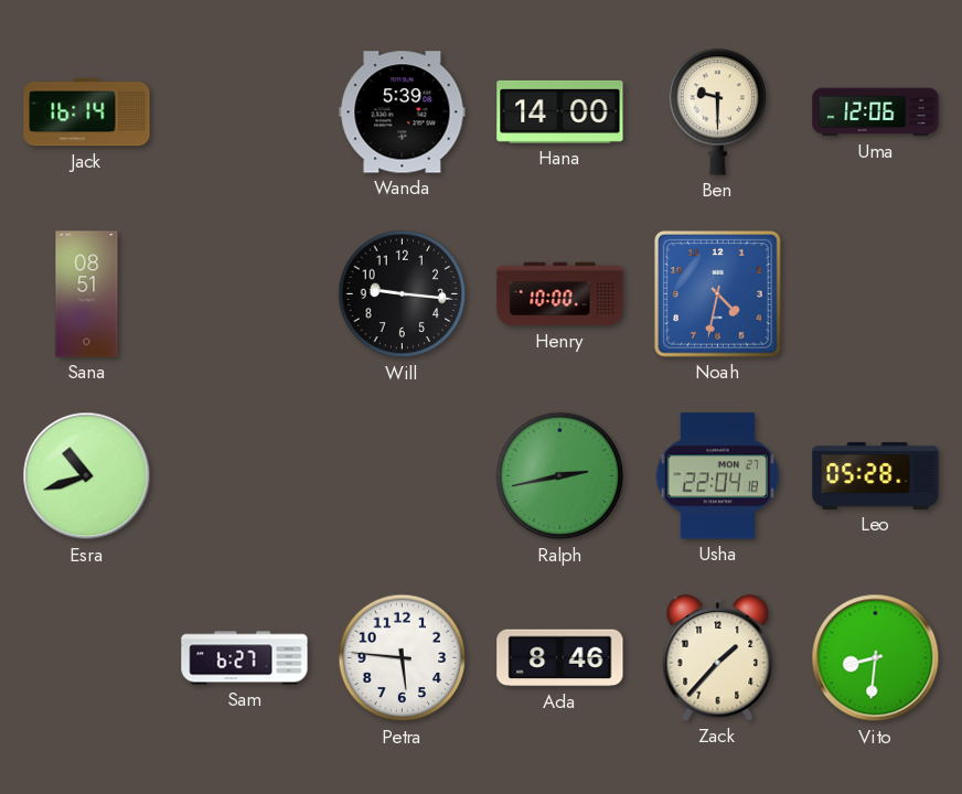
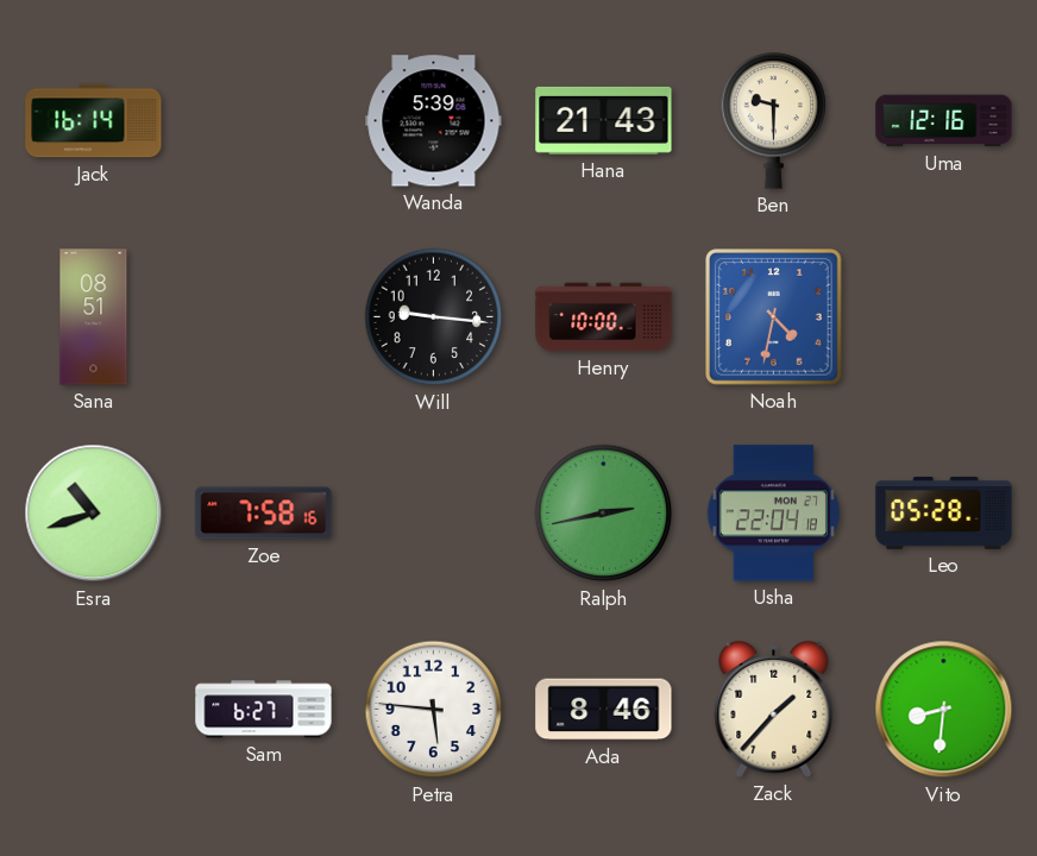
Hana: 14:00 -> 21:43
Uma: 12:06 -> 12:16
Zoe: none -> 7:58
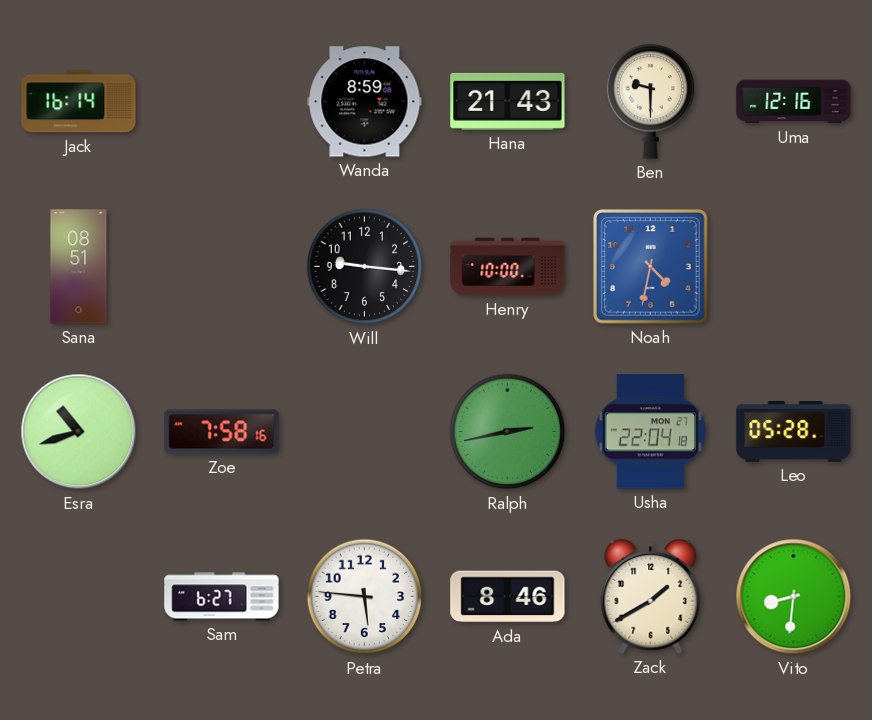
Wanda: 5:39 -> 8:59
Zack: 1:37 -> 1:40
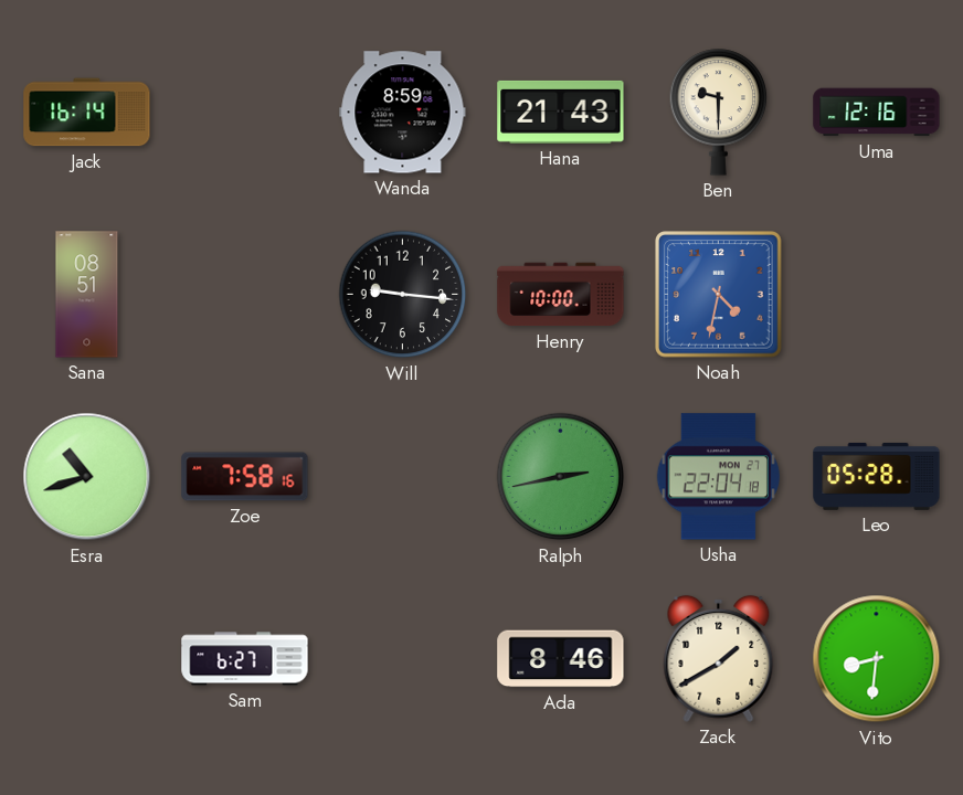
Petra: 5:46 -> none
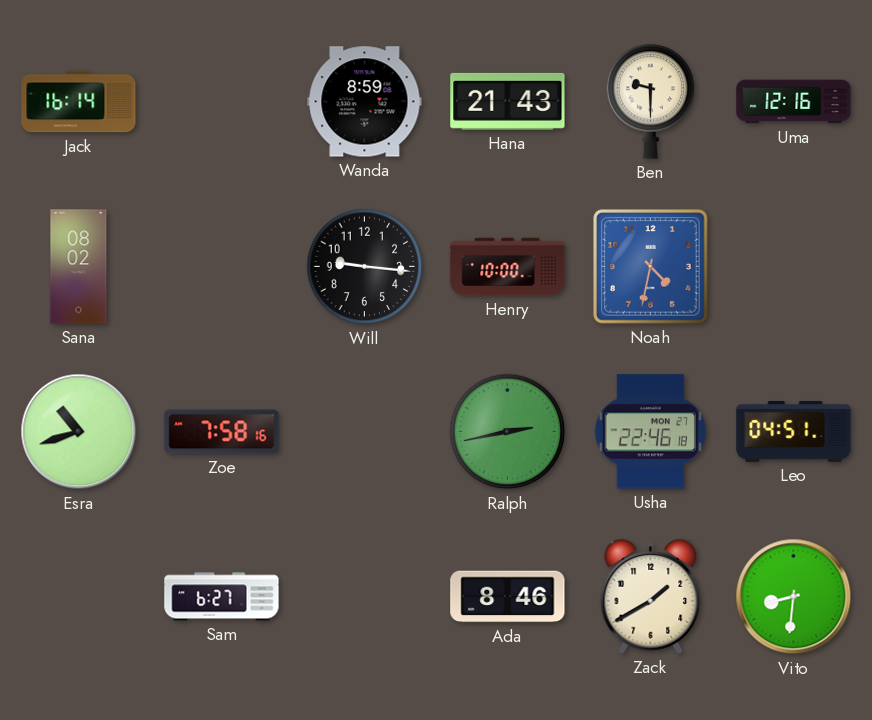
Sana: 08:51 -> 08:02
Usha: 22:04 -> 22:46
Leo: 05:28 -> 04:51
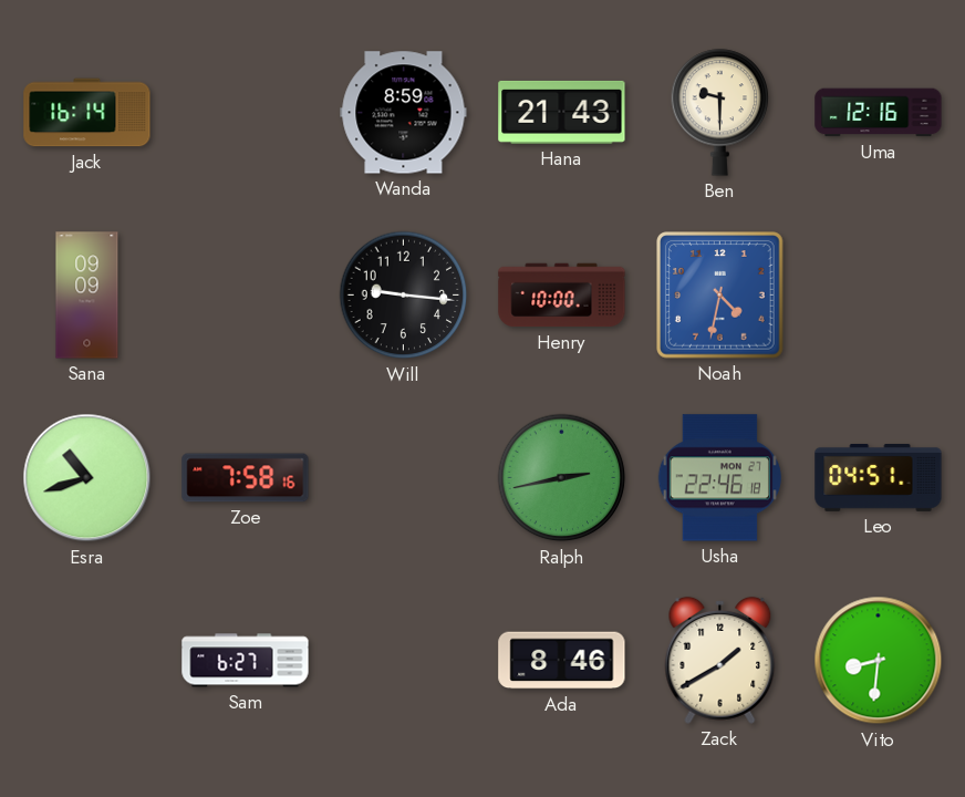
Sana: 08:02 -> 09:09
